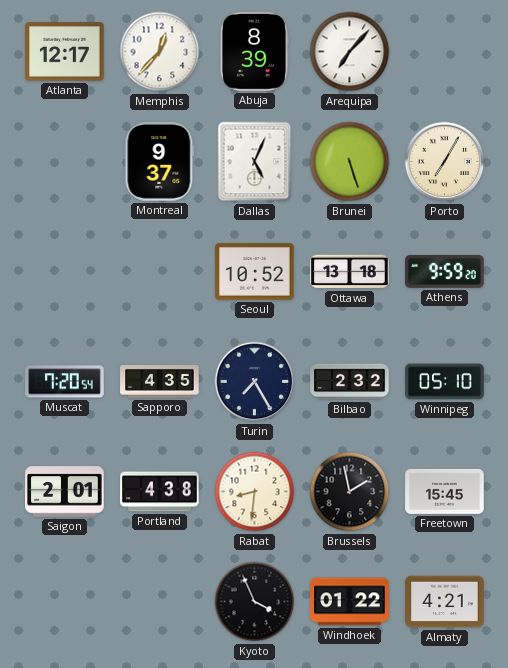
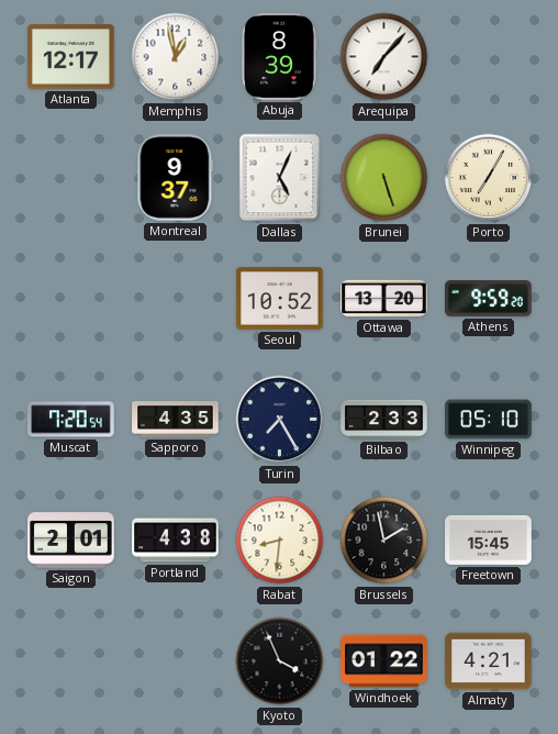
Memphis: 12:37 -> 12:58
Ottawa: 13:18 -> 13:20
Bilbao: 2:32 -> 2:33
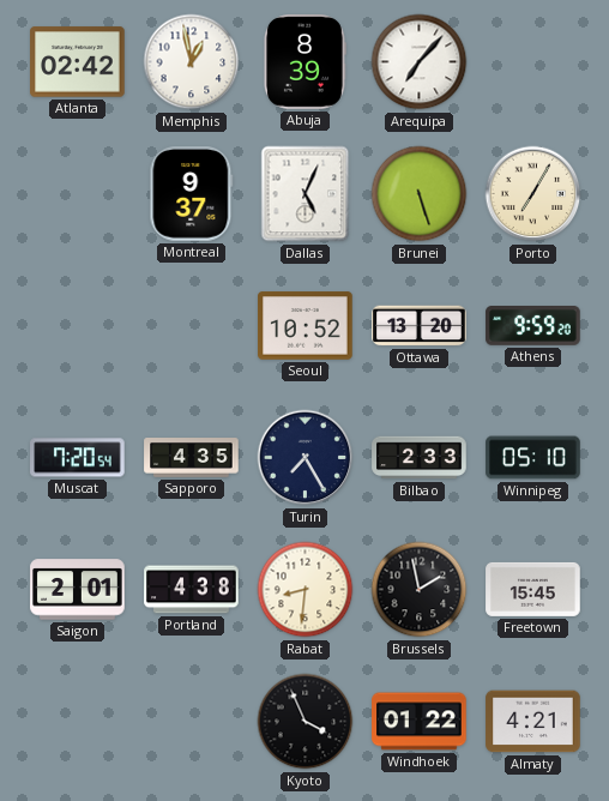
Atlanta: 12:17 -> 02:42
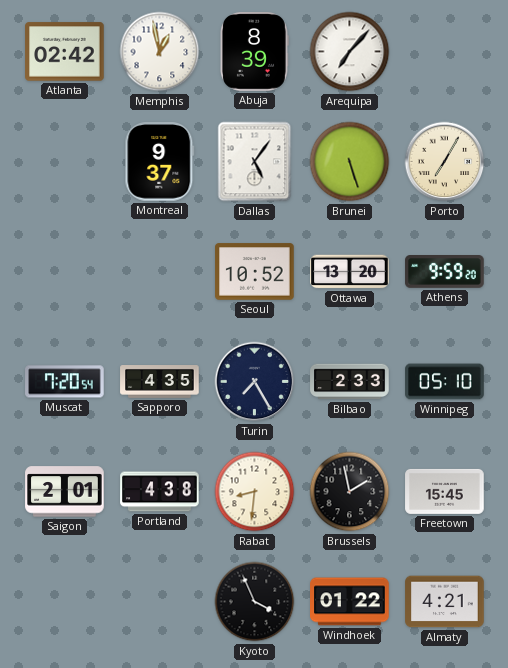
Dallas: 5:04 -> 5:06
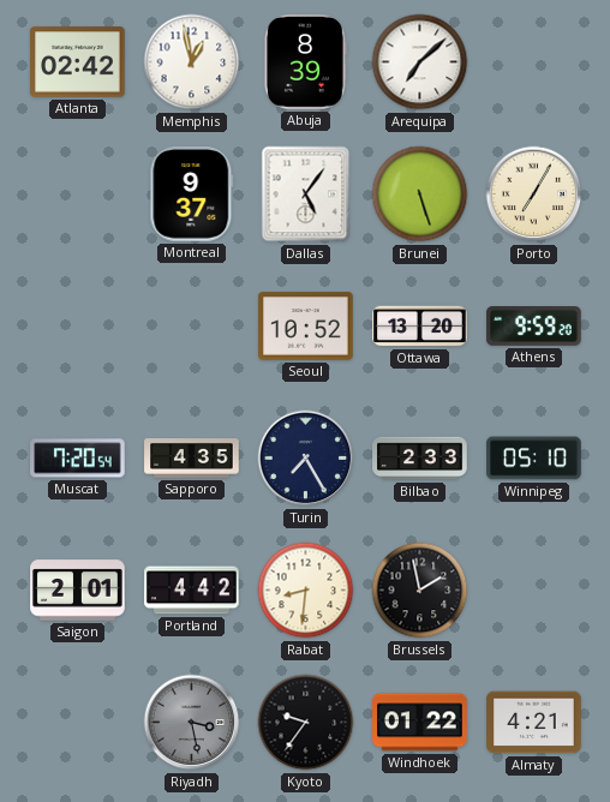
Arequipa: 7:07 -> 7:08
Portland: 4:38 -> 4:42
Freetown: 15:45 -> none
Riyadh: none -> 3:28
Kyoto: 3:56 -> 9:36
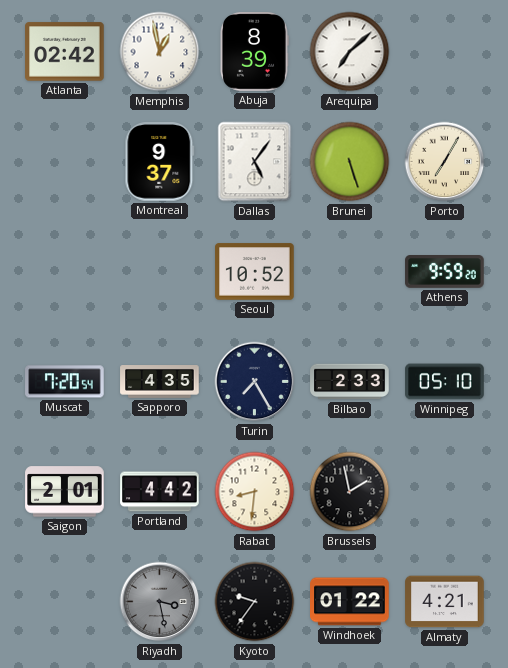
Ottawa: 13:20 -> none
